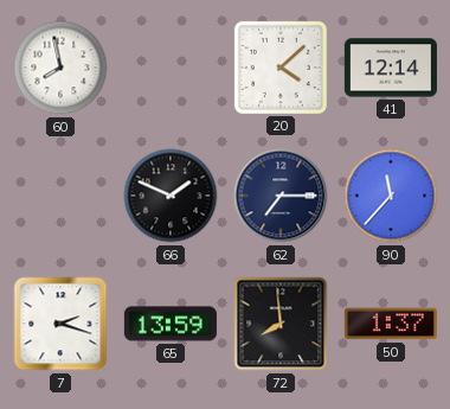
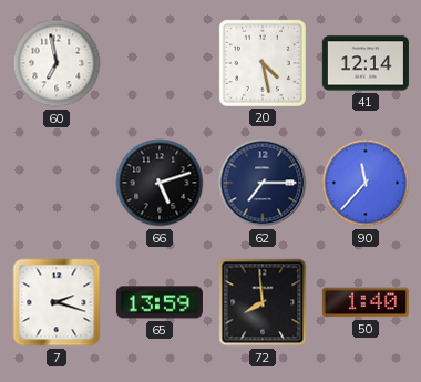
60: 7:58 -> 6:58
20: 4:08 -> 4:28
66: 1:49 -> 5:12
50: 1:37 -> 1:40
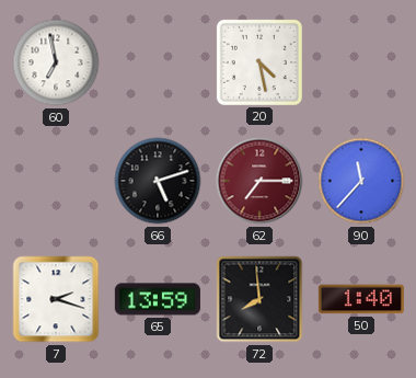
41: 12:14 -> none
62 dial: navy -> burgundy
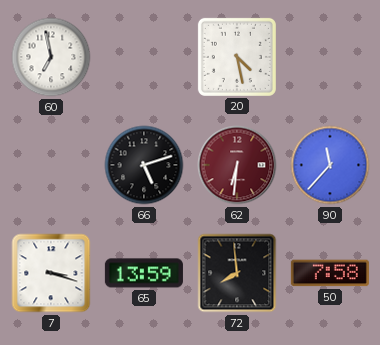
62: 7:15 -> 6:31
7: 2:18 -> 3:18
50: 1:40 -> 7:58
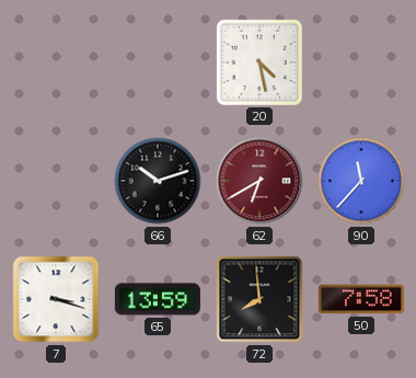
60: 6:58 -> none
66: 5:12 -> 10:12
62: 6:31 -> 6:40
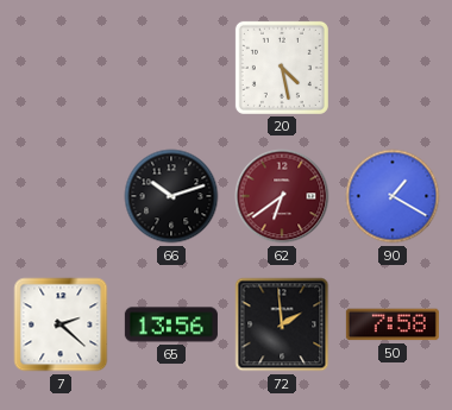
62: 6:40 -> 6:39
90: 11:37 -> 1:20
7: 3:18 -> 2:22
65: 13:59 -> 13:56
72: 7:59 -> 1:59
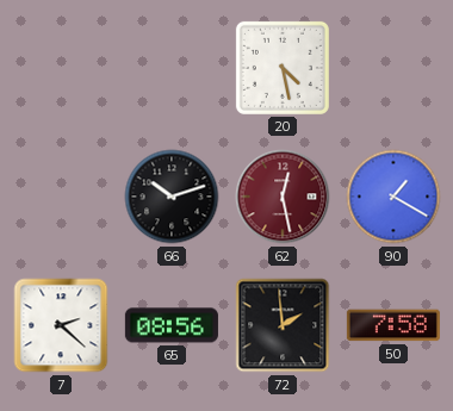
62: 6:39 -> 12:28
65: 13:56 -> 08:56
